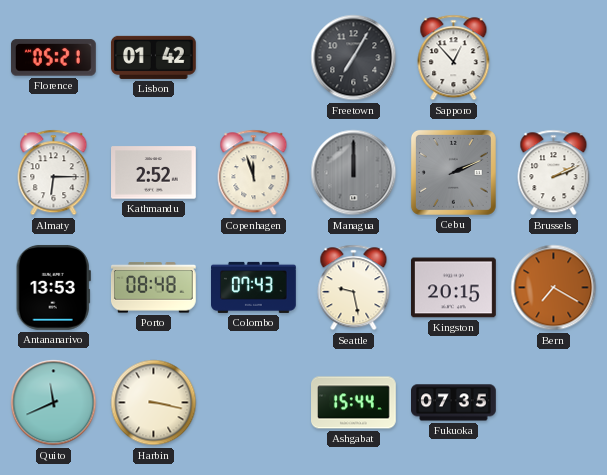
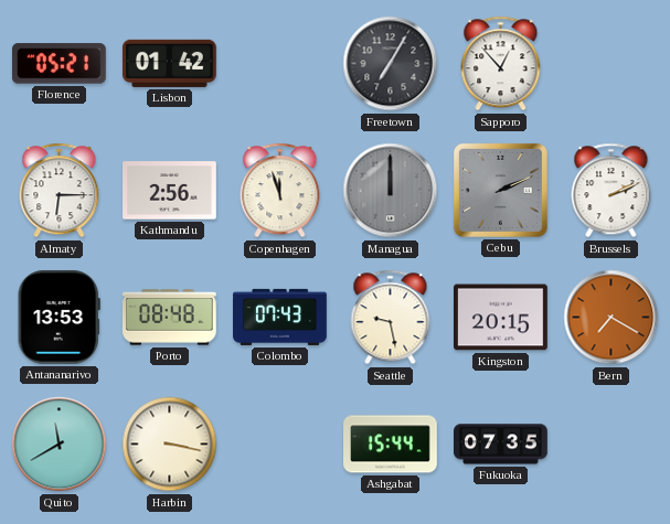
Kathmandu: 2:52 -> 2:56
Quito: 11:41 -> 11:40
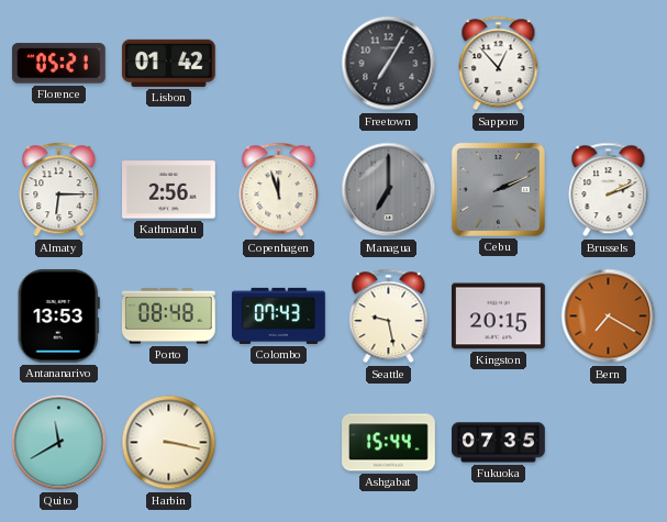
Managua: 12:00 -> 7:00
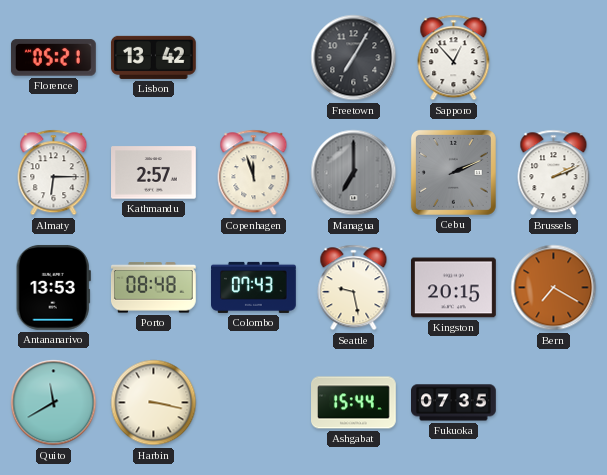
Lisbon: 01:42 -> 13:42
Kathmandu: 2:56 -> 2:57
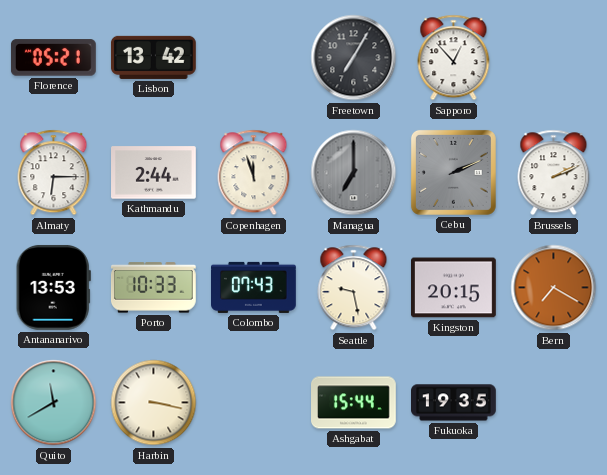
Kathmandu: 2:57 -> 2:44
Porto: 08:48 -> 10:33
Fukuoka: 07:35 -> 19:35
